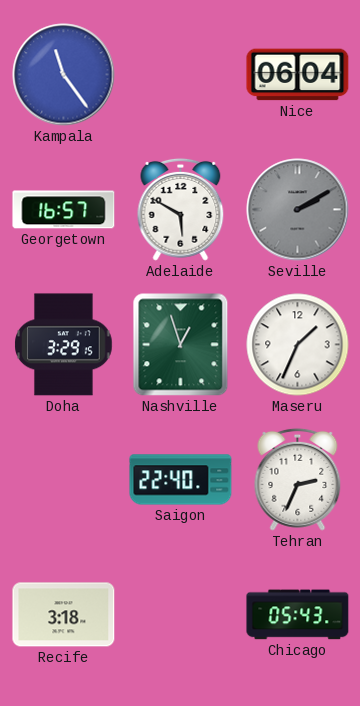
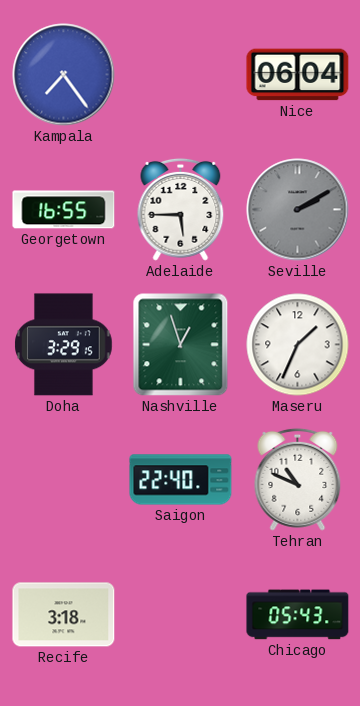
Kampala: 11:24 -> 7:24
Georgetown: 16:57 -> 16:55
Adelaide: 5:50 -> 5:45
Tehran: 2:34 -> 10:49
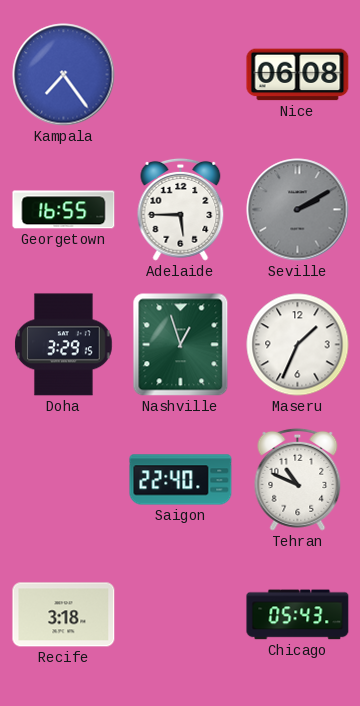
Nice: 06:04 -> 06:08
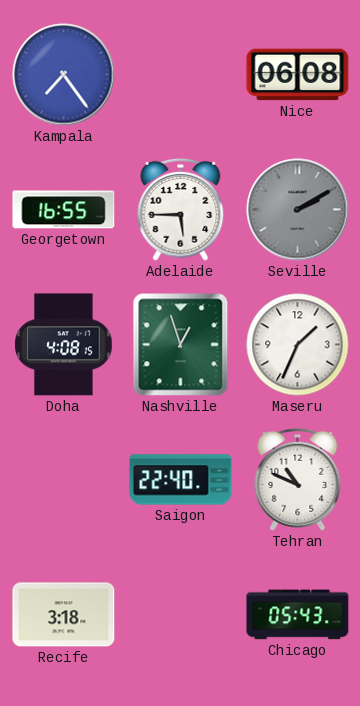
Doha: 3:29 -> 4:08
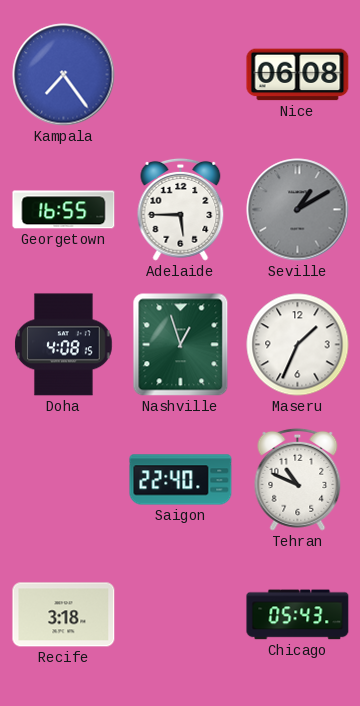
Seville: 2:10 -> 1:10
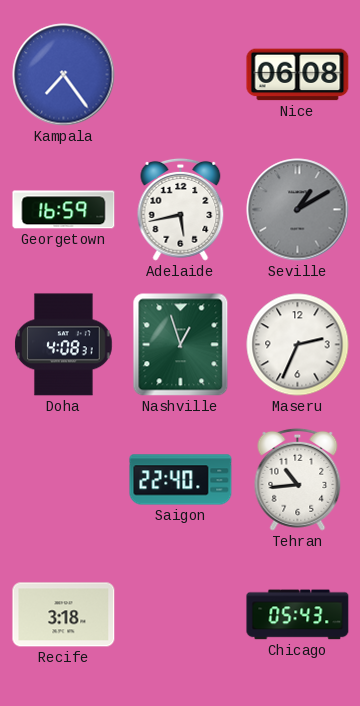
Georgetown: 16:55 -> 16:59
Adelaide: 5:45 -> 5:43
Doha: 4:08:15 -> 4:08:31
Maseru: 1:34 -> 2:34
Tehran: 10:49 -> 10:44
